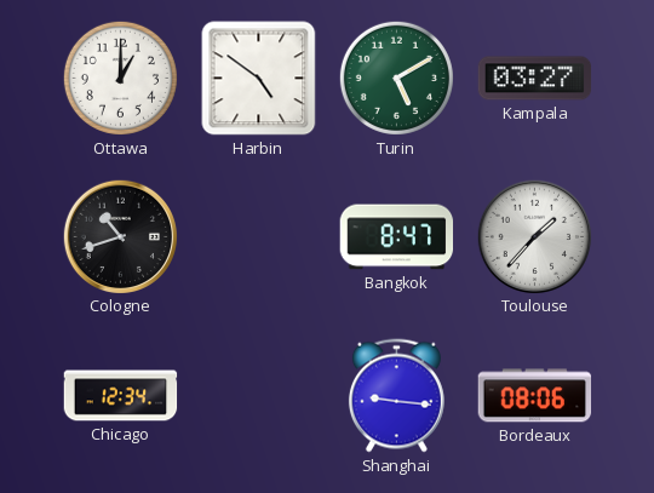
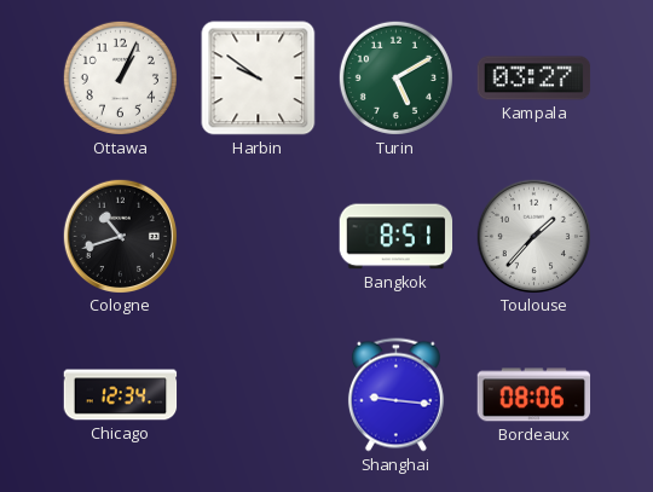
Ottawa: 1:00 -> 1:04
Harbin: 4:51 -> 9:51
Bangkok: 8:47 -> 8:51
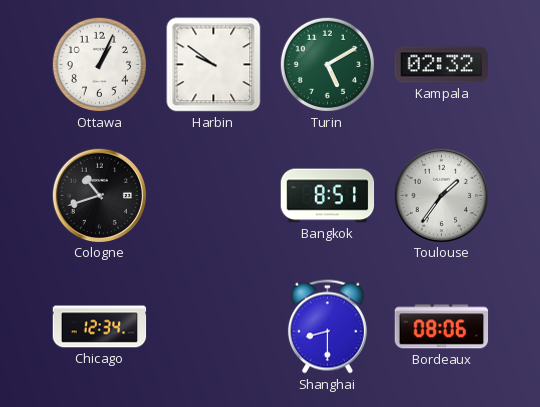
Kampala: 03:27 -> 02:32
Toulouse: 1:37 -> 1:36
Shanghai: 9:16 -> 8:30
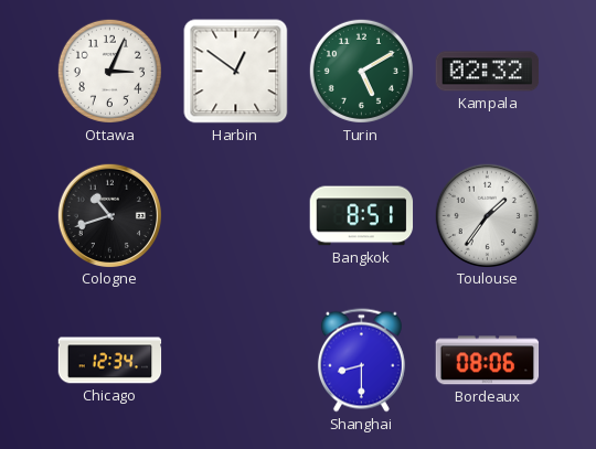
Ottawa: 1:04 -> 3:04
Harbin: 9:51 -> 12:51
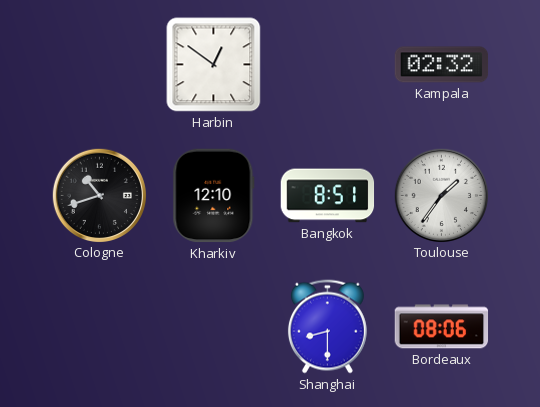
Ottawa: 3:04 -> none
Turin: 5:10 -> none
Kharkiv: none -> 12:10
Chicago: 12:34 -> none
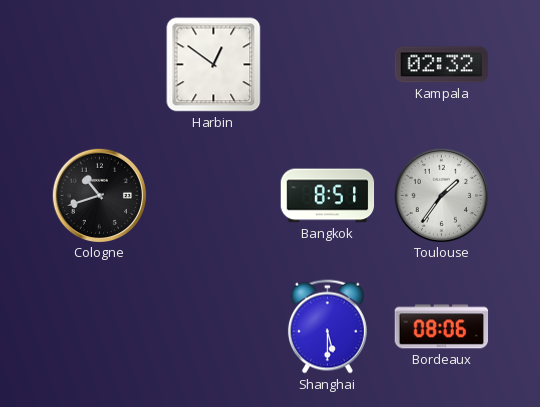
Kharkiv: 12:10 -> none
Shanghai: 8:30 -> 5:30
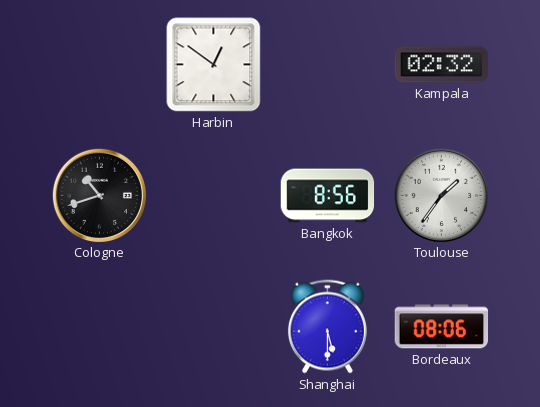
Bangkok: 8:51 -> 8:56
